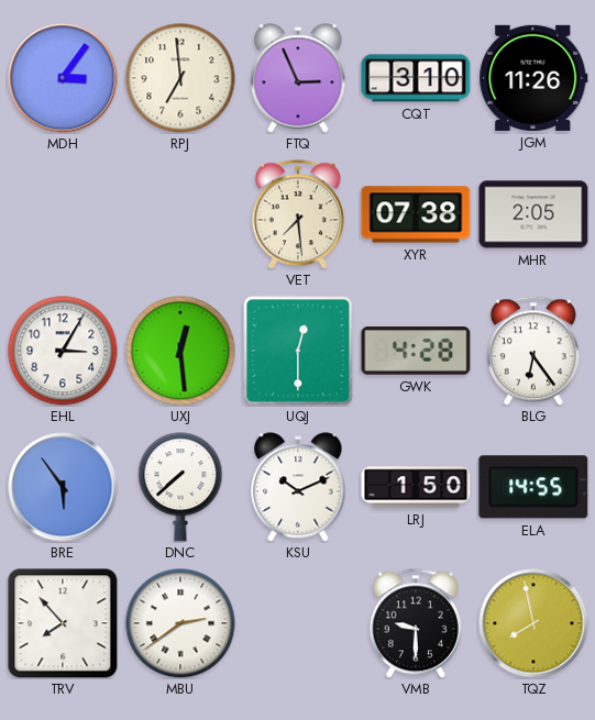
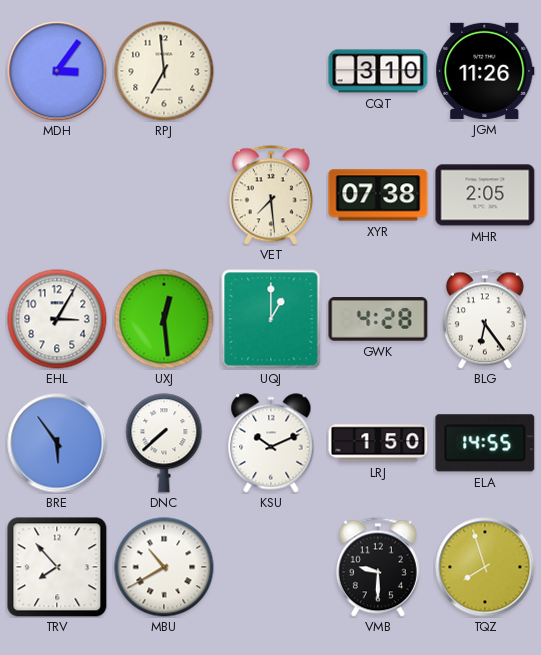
FTQ: 2:56 -> none
UQJ: 12:30 -> 1:00
MBU: 2:39 -> 10:40
TQZ: 7:58 -> 7:57
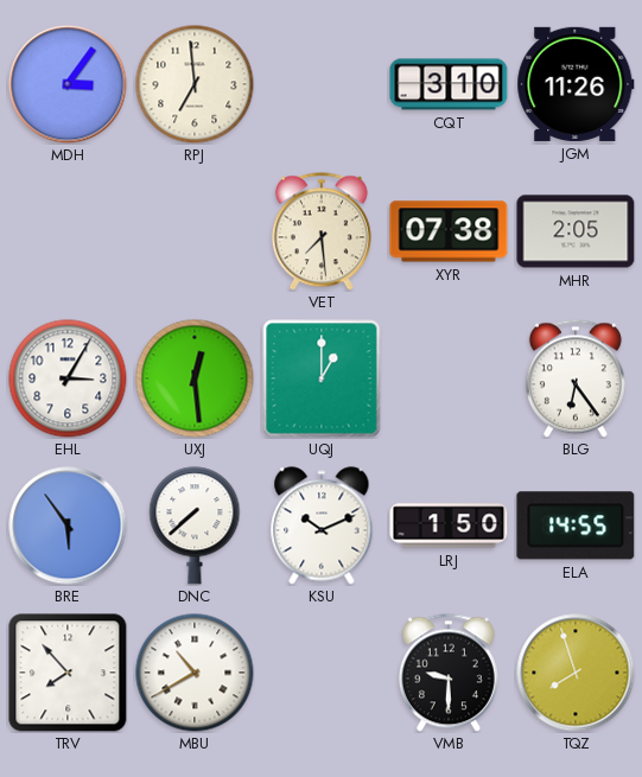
GWK: 4:28 -> none
